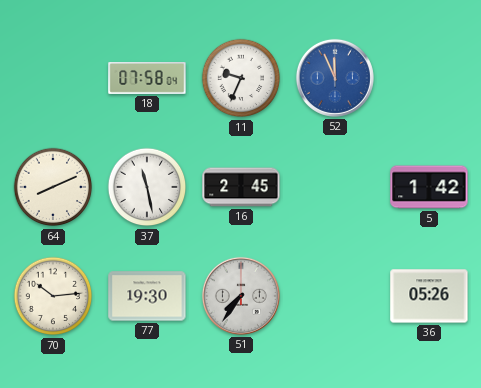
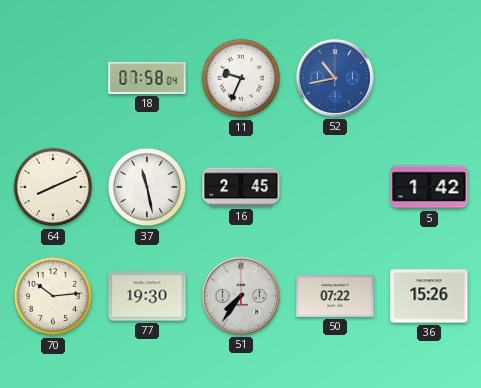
52: 11:56 -> 10:43
50: none -> 07:22
36: 05:26 -> 15:26
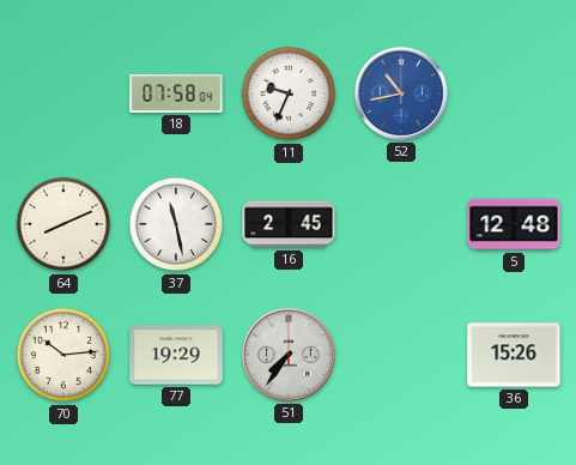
5: 1:42 -> 12:48
77: 19:30 -> 19:29
50: 07:22 -> none
